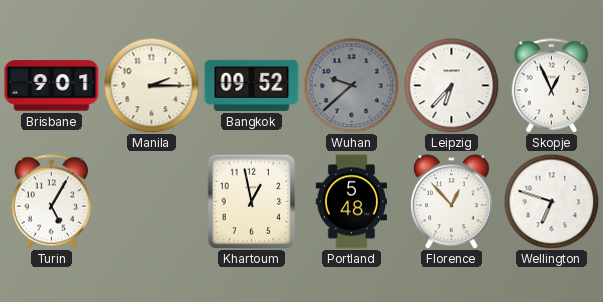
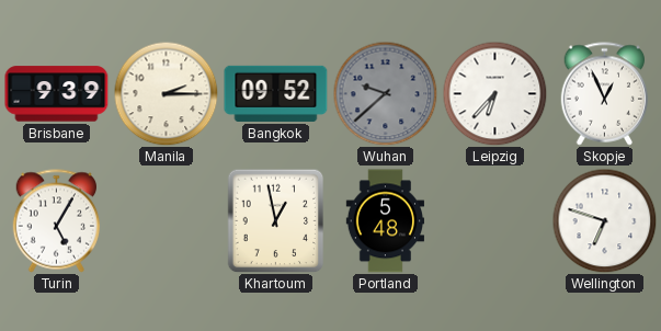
Brisbane: 9:01 -> 9:39
Florence: 12:53 -> none
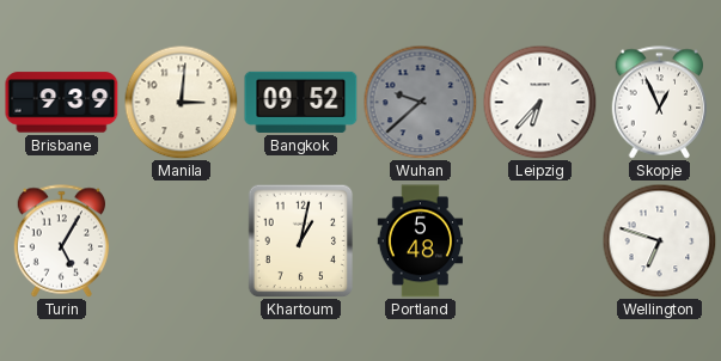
Manila: 2:15 -> 3:01
Khartoum: 12:58 -> 1:02
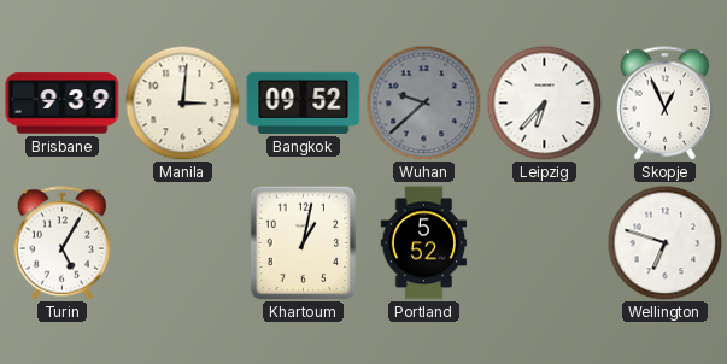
Portland: 5:48 -> 5:52
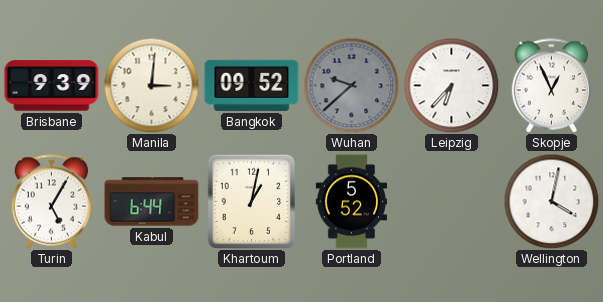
Kabul: none -> 6:44
Wellington: 6:48 -> 4:02
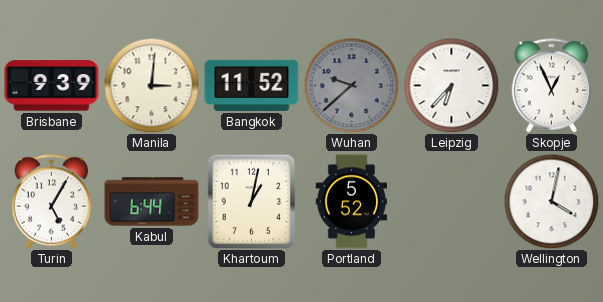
Bangkok: 09:52 -> 11:52
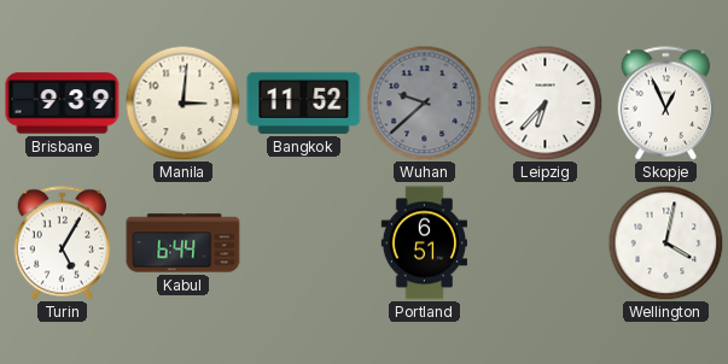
Khartoum: 1:02 -> none
Portland: 5:52 -> 6:51
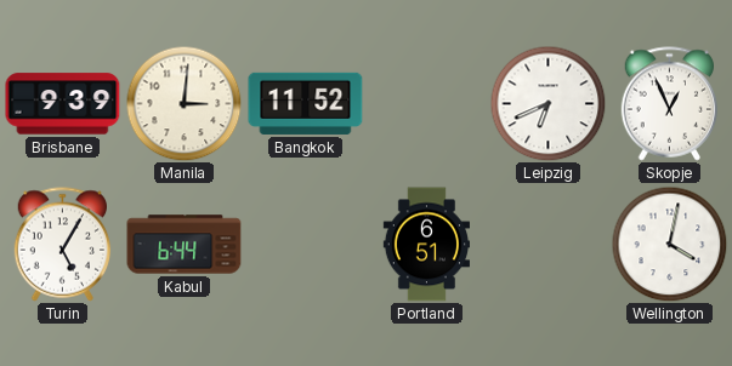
Wuhan: 9:38 -> none
Leipzig: 6:37 -> 6:41
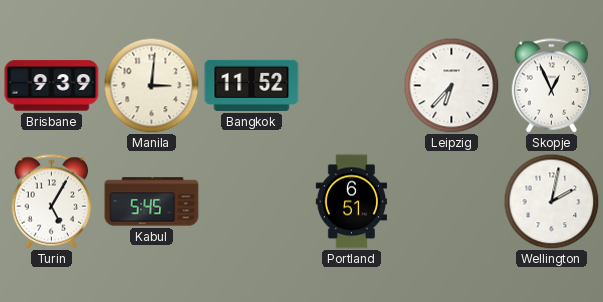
Leipzig: 6:41 -> 6:37
Kabul: 6:44 -> 5:45
Wellington: 4:02 -> 2:02
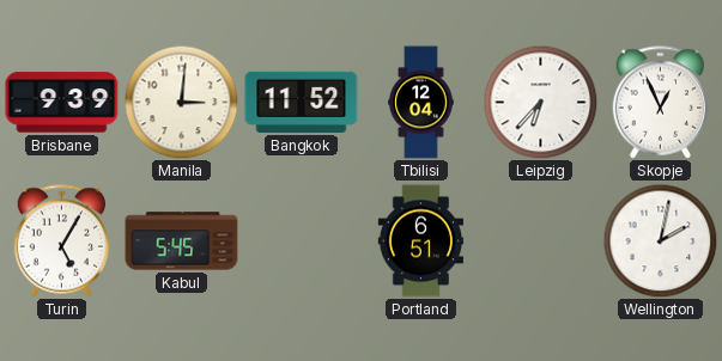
Tbilisi: none -> 12:04
